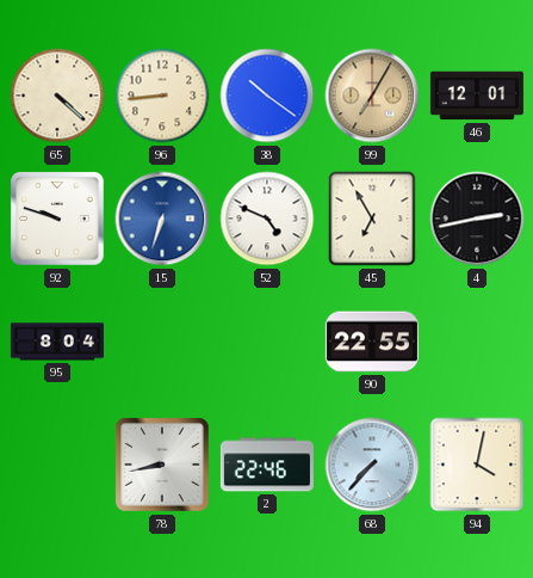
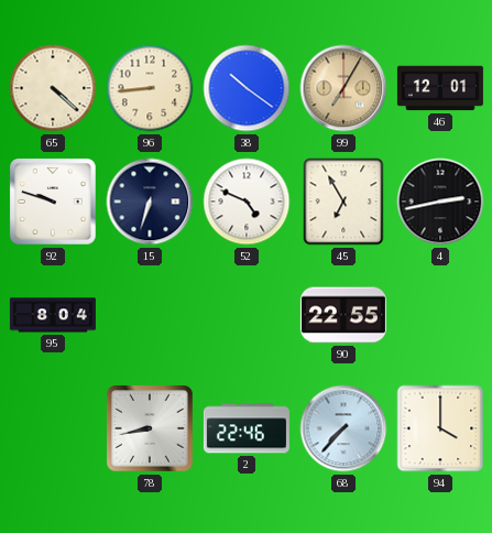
15 dial: blue -> navy
94: 4:02 -> 4:00
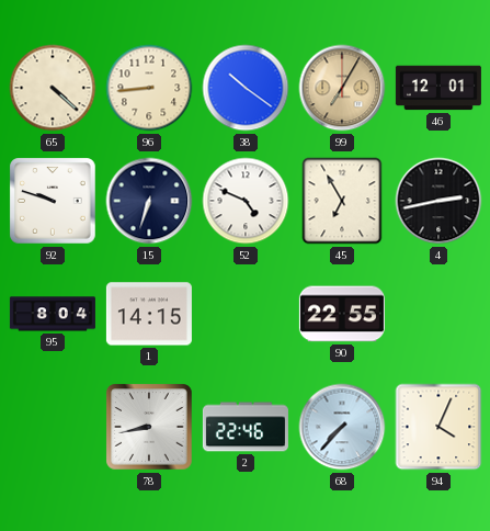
1: none -> 14:15
94: 4:00 -> 4:04
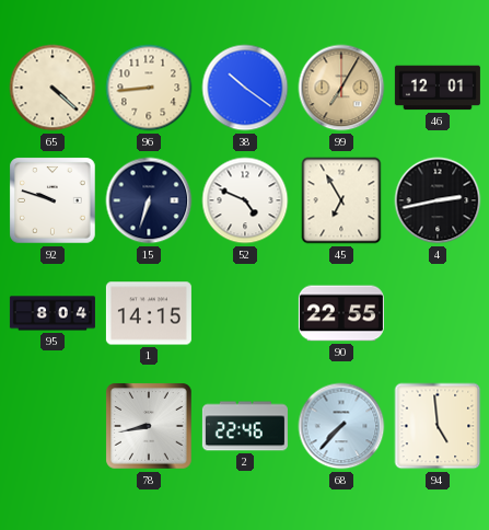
94: 4:04 -> 4:59
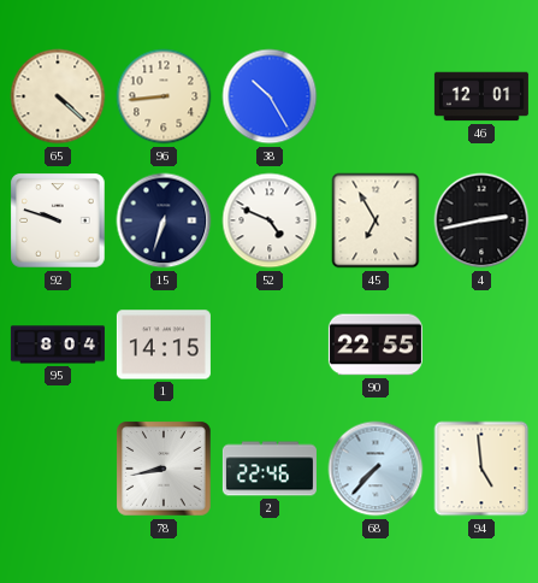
38: 10:21 -> 10:25
99: 7:05 -> none
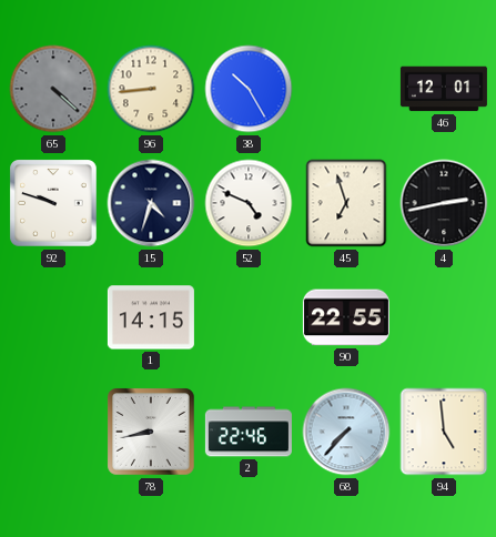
65 dial: cream -> grey
15: 6:33 -> 4:33
45: 6:55 -> 6:57
95: 8:04 -> none
